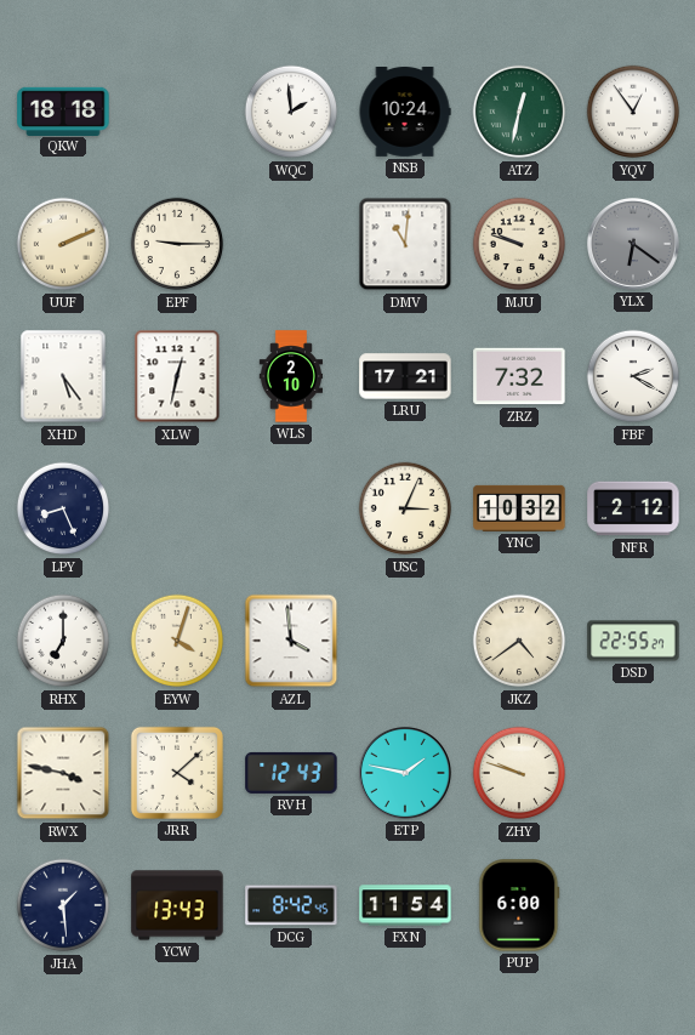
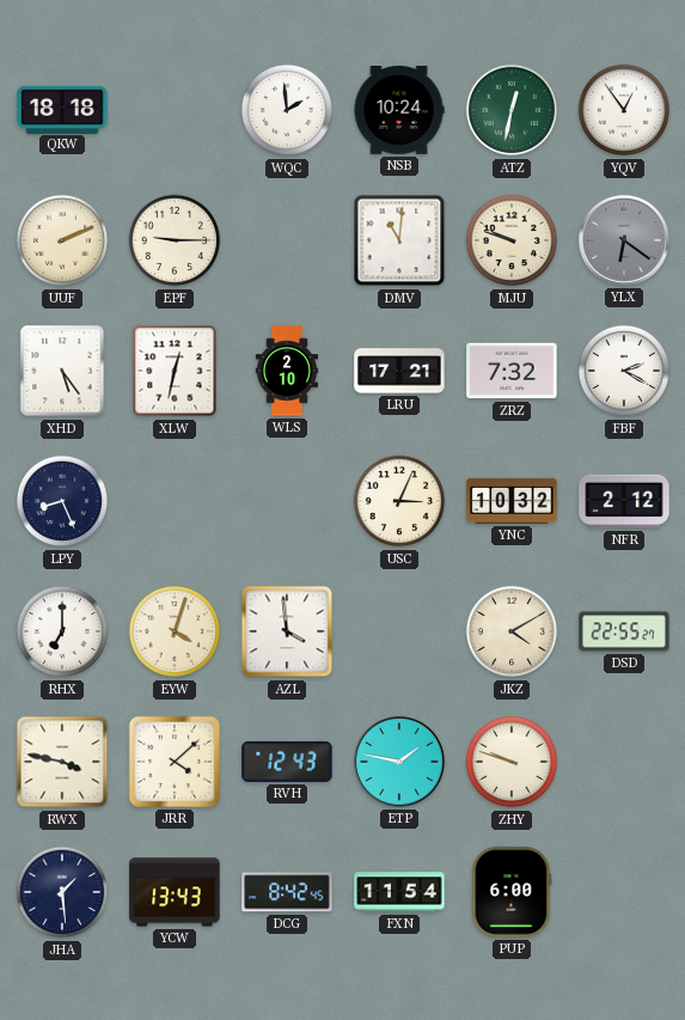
JKZ: 4:39 -> 4:10
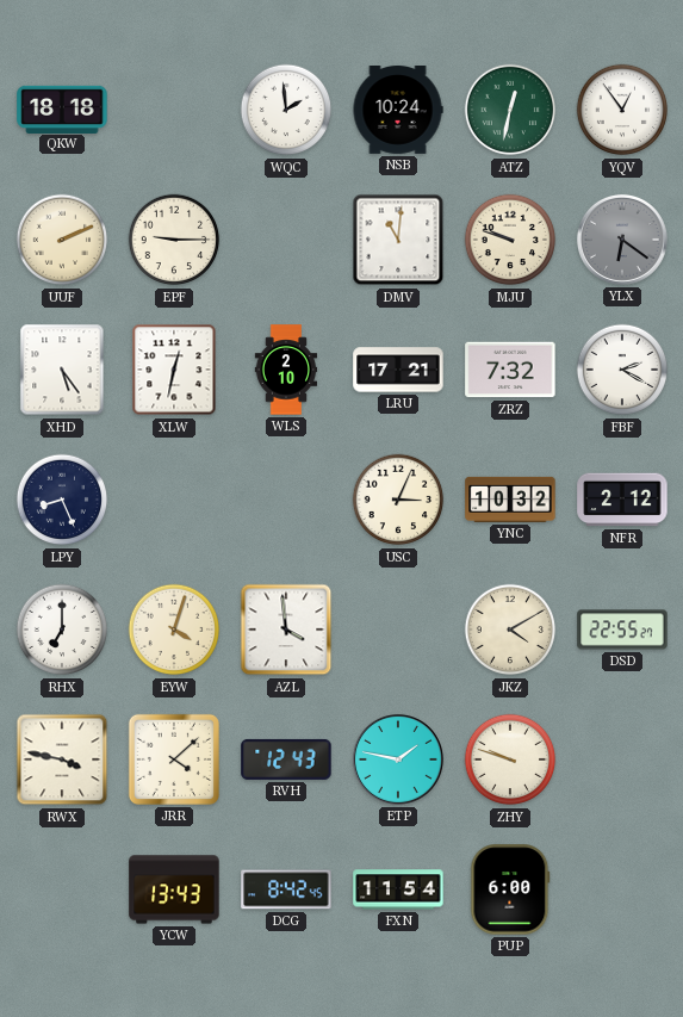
JHA: 1:29 -> none
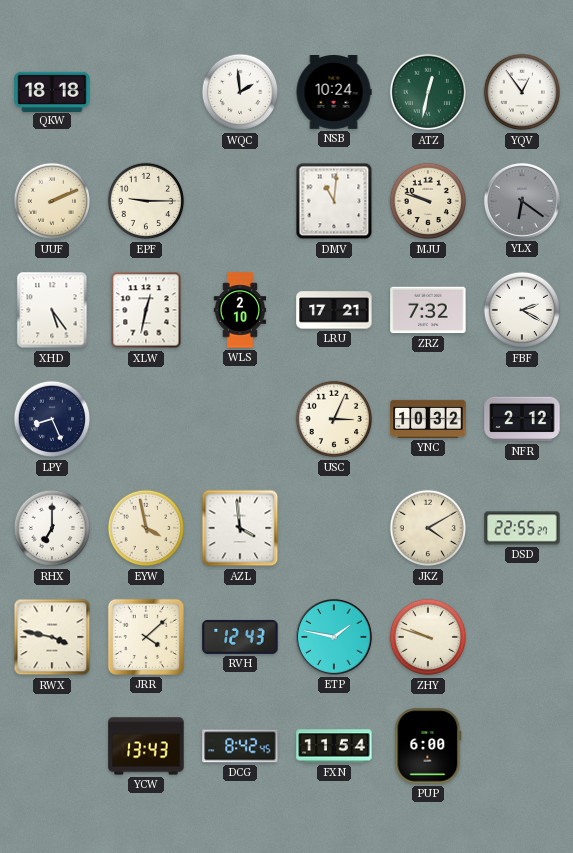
EYW: 4:03 -> 3:58
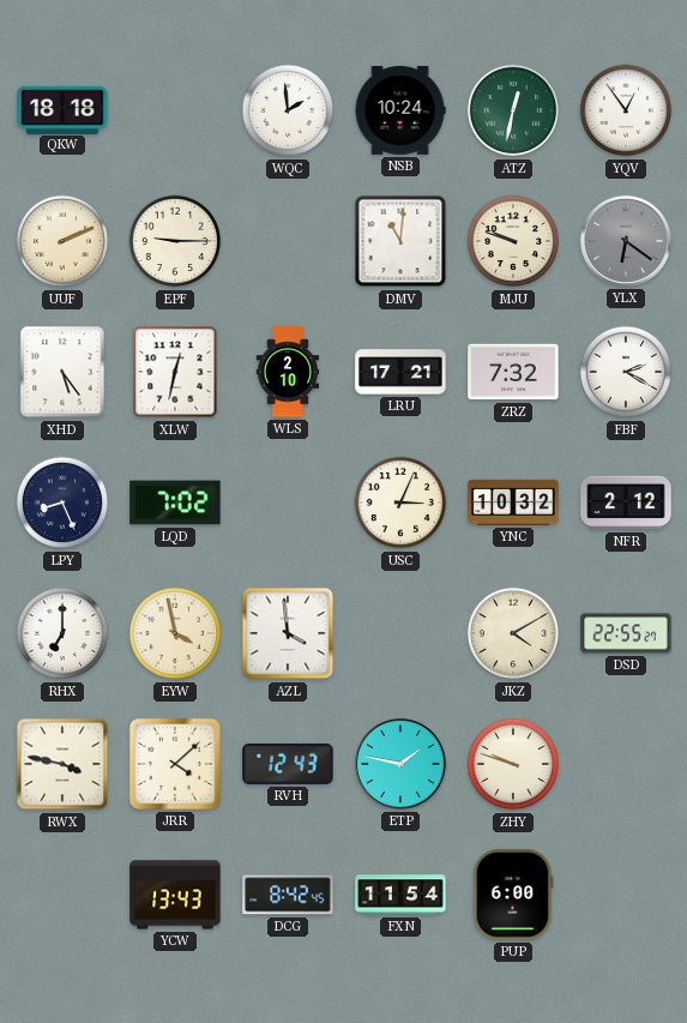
LQD: none -> 7:02
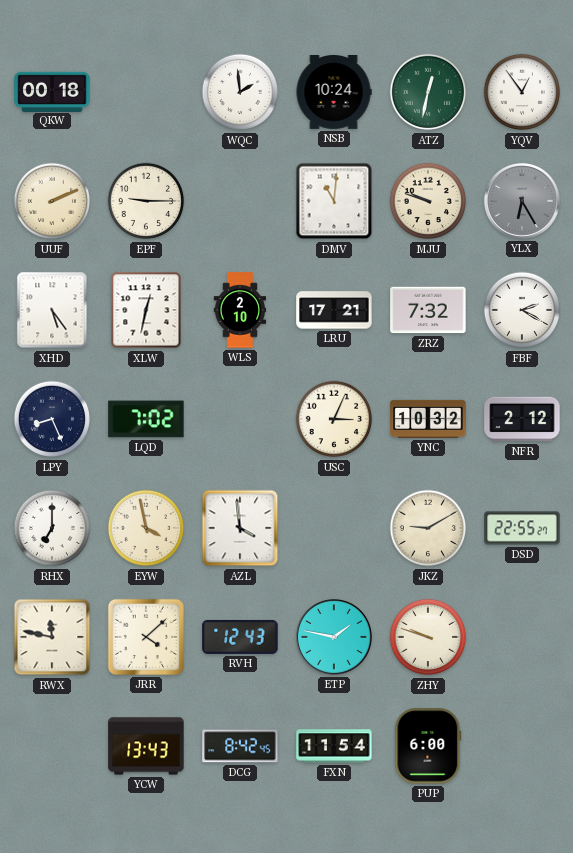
QKW: 18:18 -> 00:18
YLX: 6:21 -> 6:25
JKZ: 4:10 -> 9:10
RWX: 3:47 -> 11:47
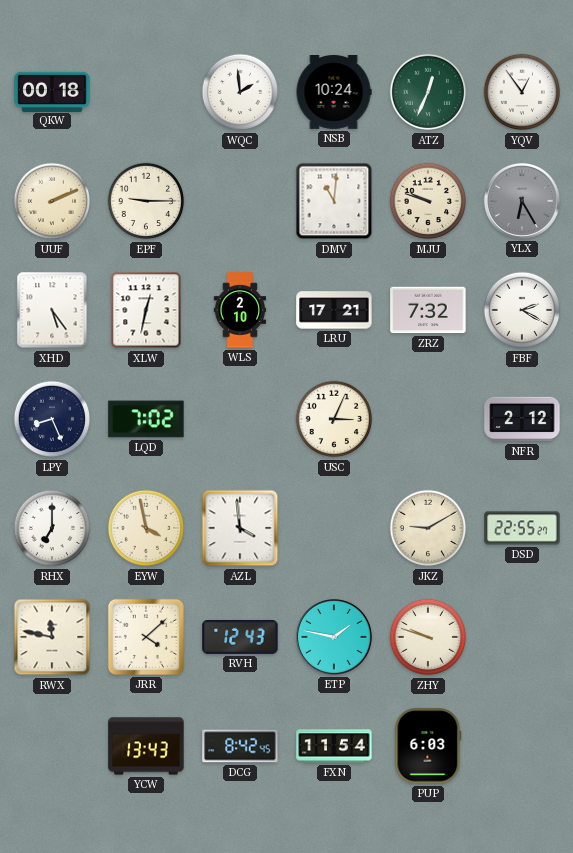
ATZ: 12:32 -> 12:34
YNC: 10:32 -> none
PUP: 6:00 -> 6:03
